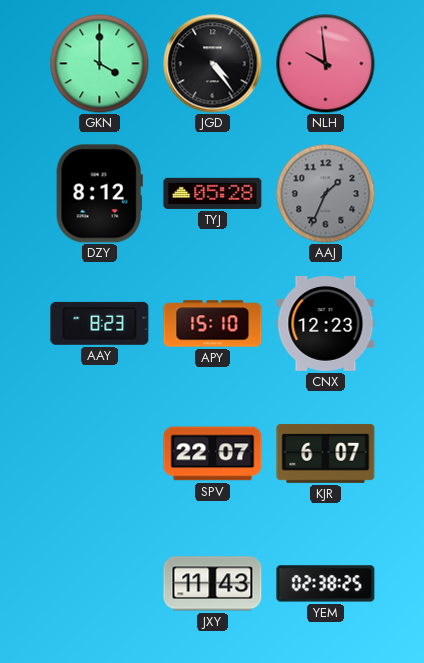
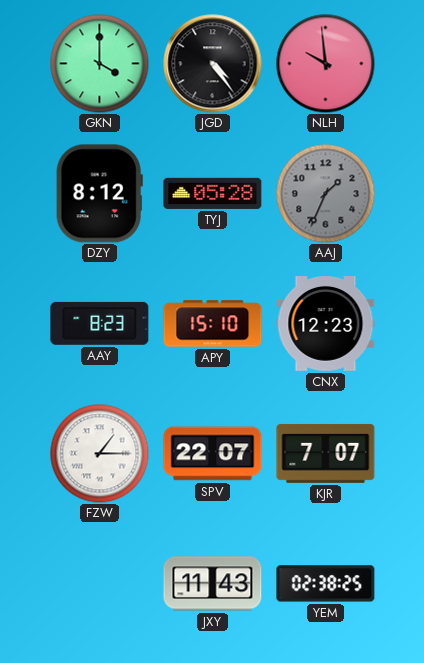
FZW: none -> 1:15
KJR: 6:07 -> 7:07
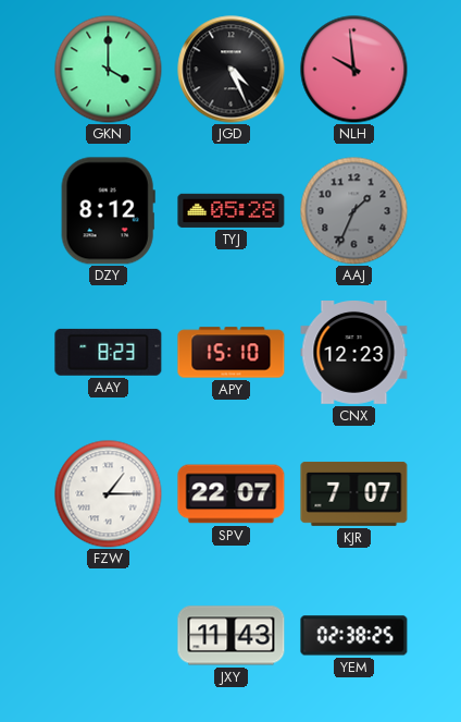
JGD: 4:24 -> 4:26
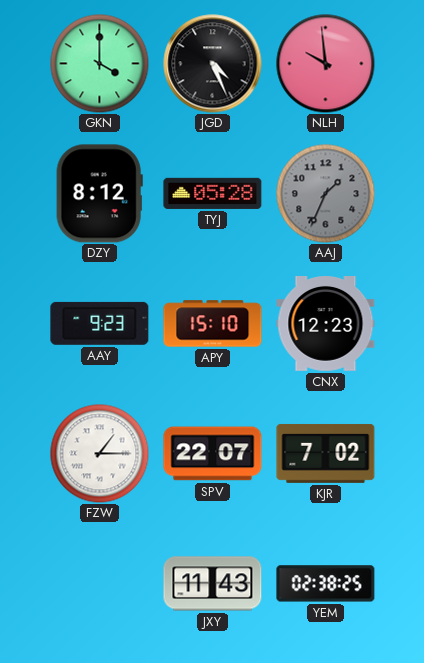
AAY: 8:23 -> 9:23
KJR: 7:07 -> 7:02
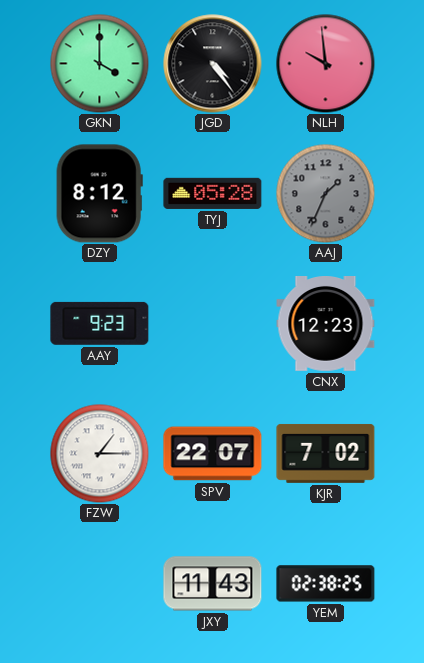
JGD: 4:26 -> 4:24
APY: 15:10 -> none
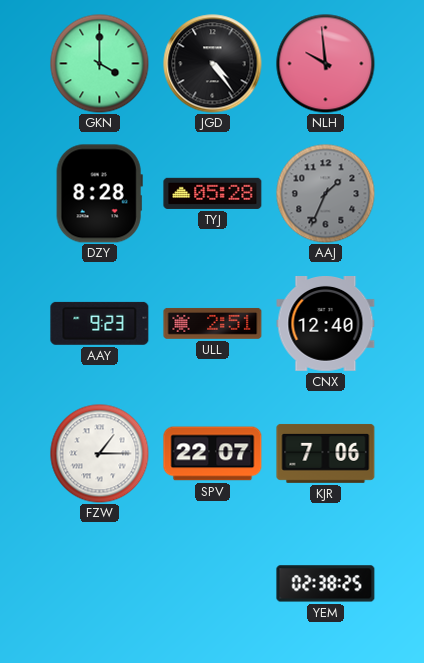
DZY: 8:12 -> 8:28
ULL: none -> 2:51
CNX: 12:23 -> 12:40
KJR: 7:02 -> 7:06
JXY: 11:43 -> none
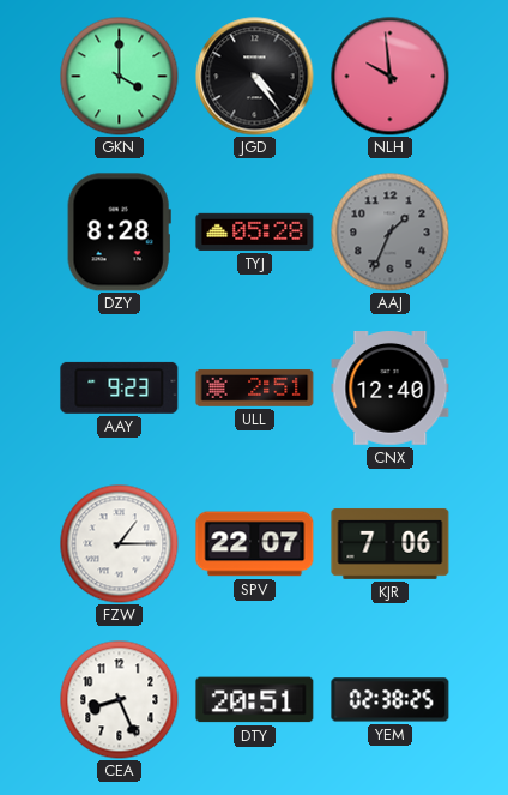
CEA: none -> 8:26
DTY: none -> 20:51
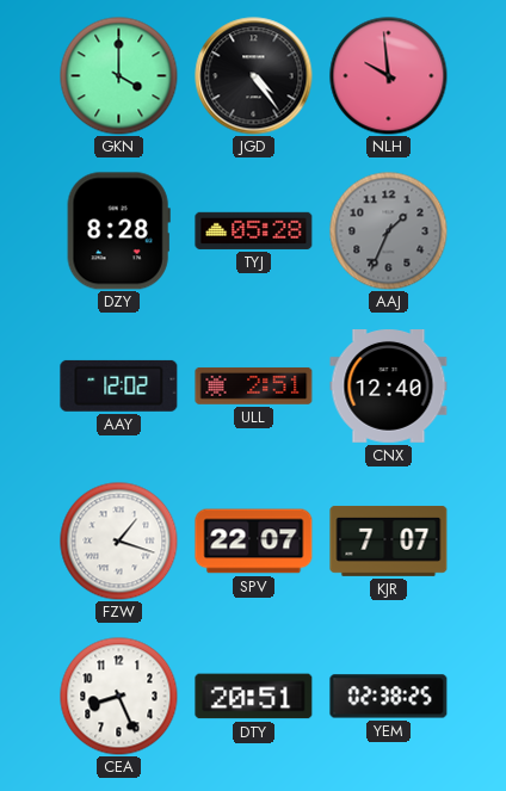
AAY: 9:23 -> 12:02
FZW: 1:15 -> 1:18
KJR: 7:06 -> 7:07
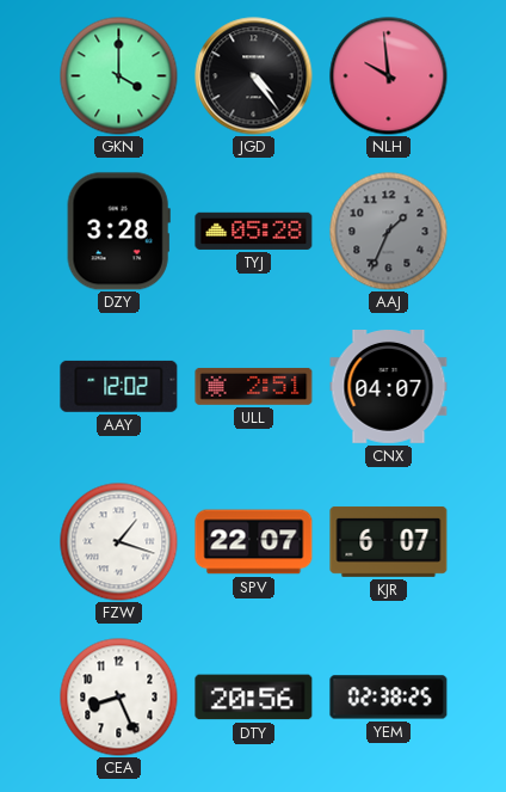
DZY: 8:28 -> 3:28
CNX: 12:40 -> 04:07
KJR: 7:07 -> 6:07
DTY: 20:51 -> 20:56
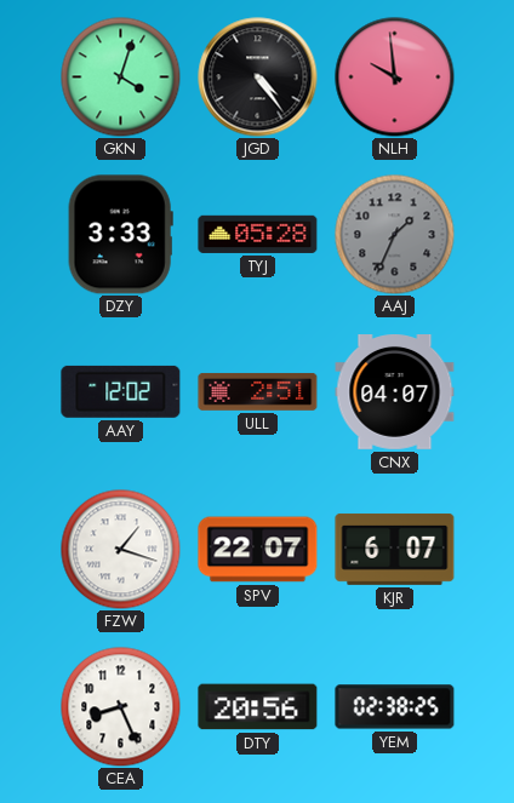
GKN: 4:00 -> 4:03
DZY: 3:28 -> 3:33
